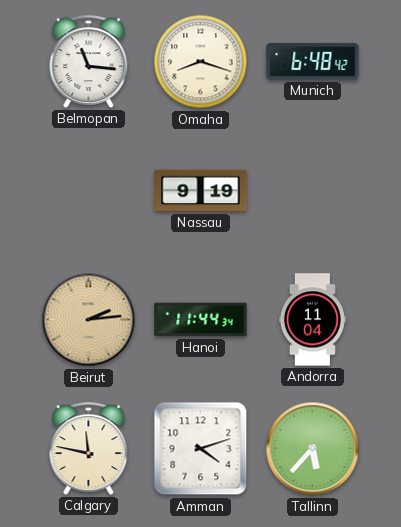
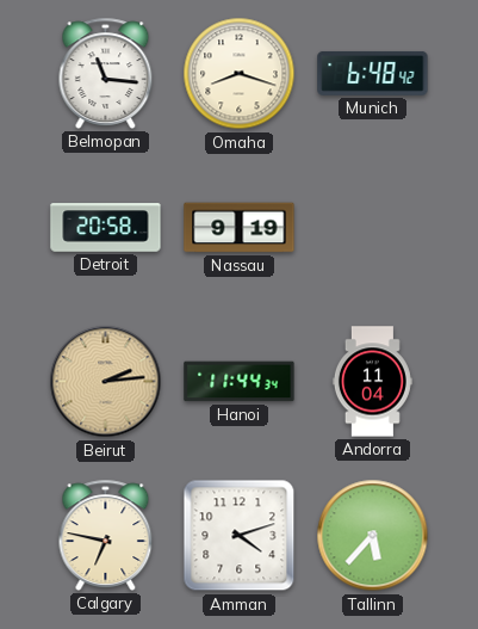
Detroit: none -> 20:58
Calgary: 11:47 -> 6:47
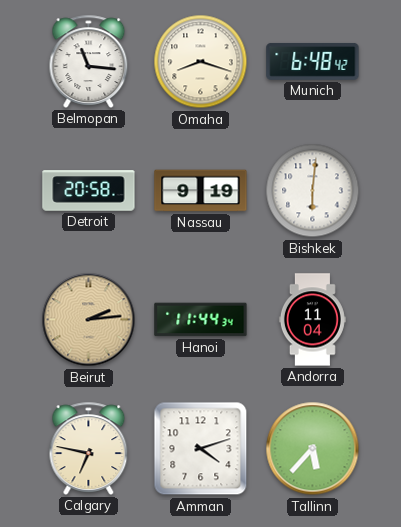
Bishkek: none -> 6:01
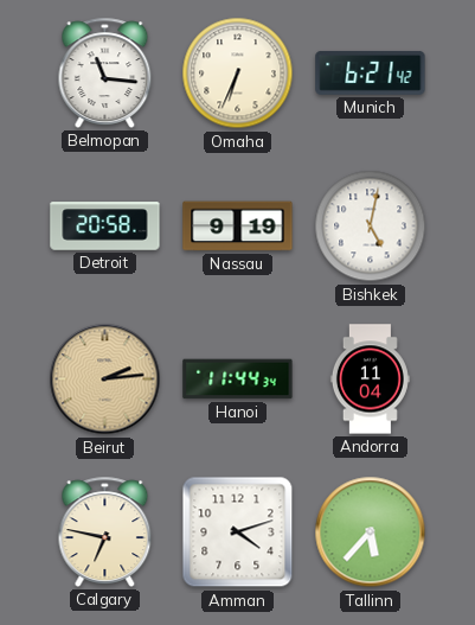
Omaha: 8:18 -> 6:34
Munich: 6:48 -> 6:21
Bishkek: 6:01 -> 5:02
